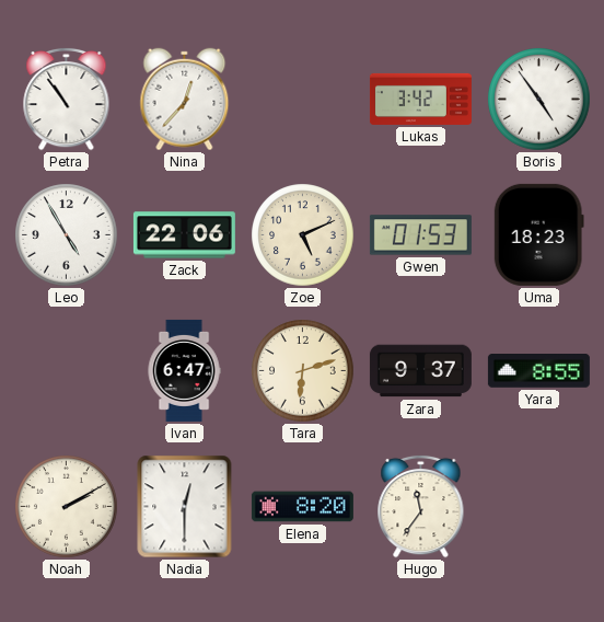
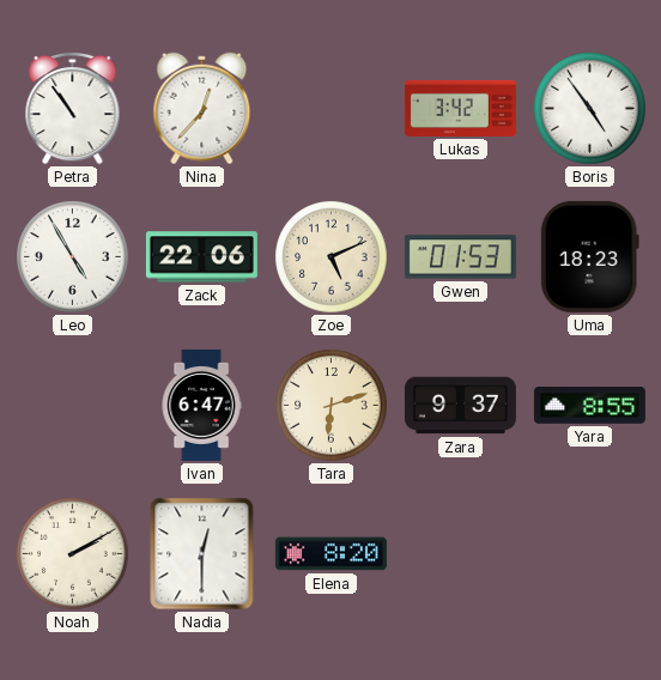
Hugo: 11:36 -> none
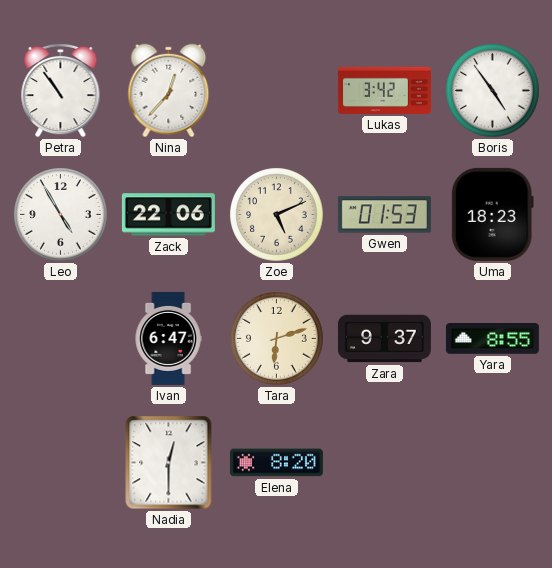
Noah: 2:10 -> none
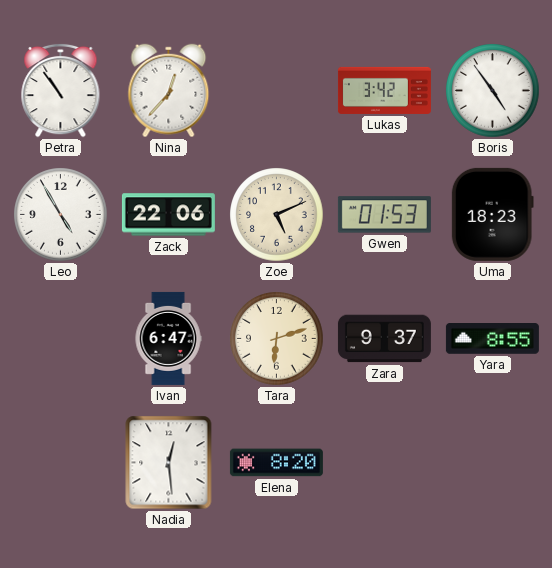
Nadia: 12:30 -> 12:29
